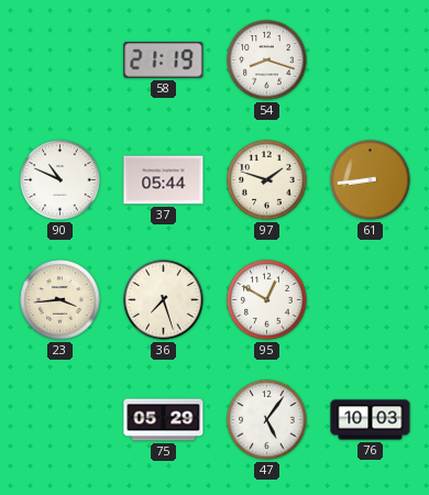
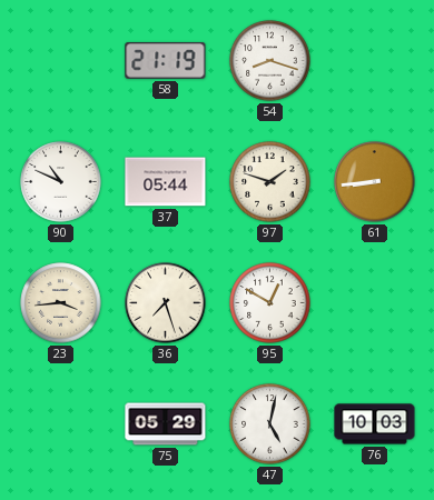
47: 5:06 -> 5:02
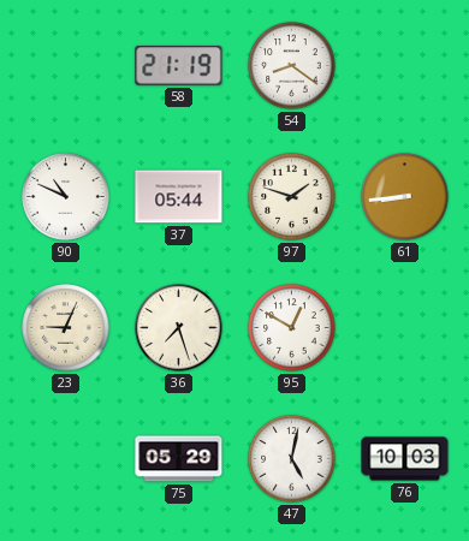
54: 8:18 -> 8:21
23: 3:44 -> 9:04
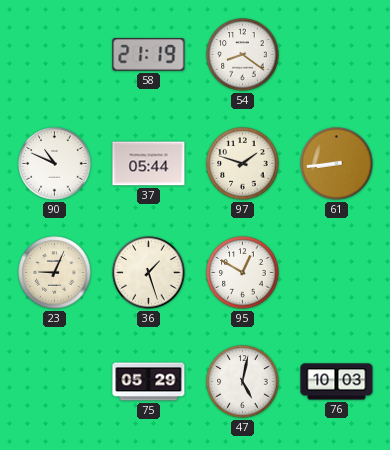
36: 7:27 -> 1:27
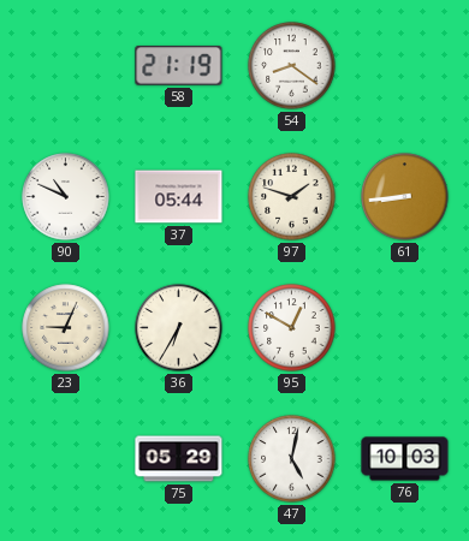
36: 1:27 -> 6:35
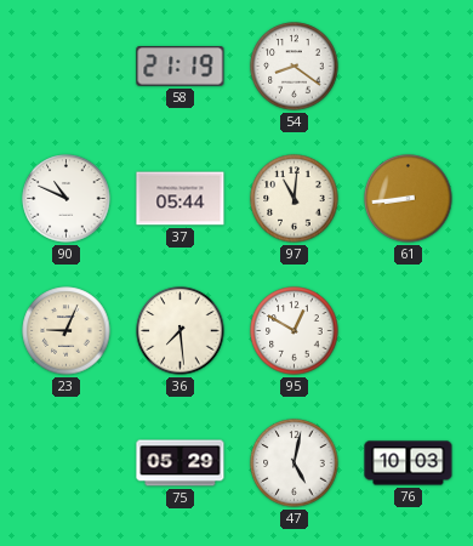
97: 1:48 -> 11:01
36: 6:35 -> 7:29
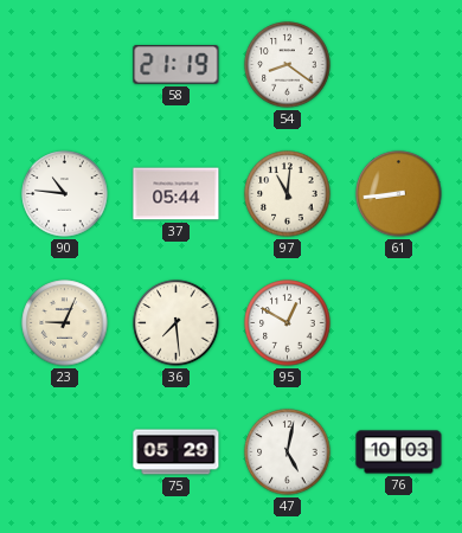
90: 10:49 -> 10:46
